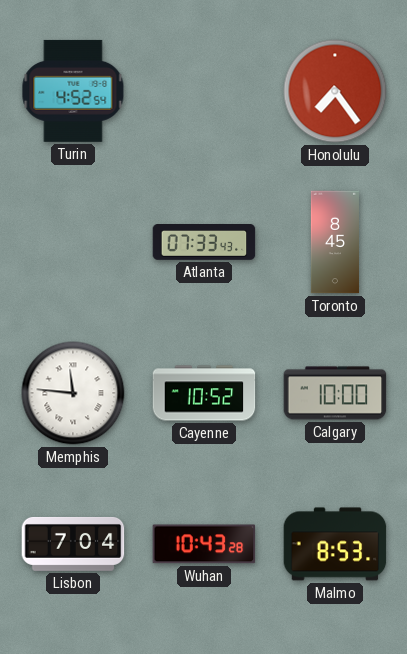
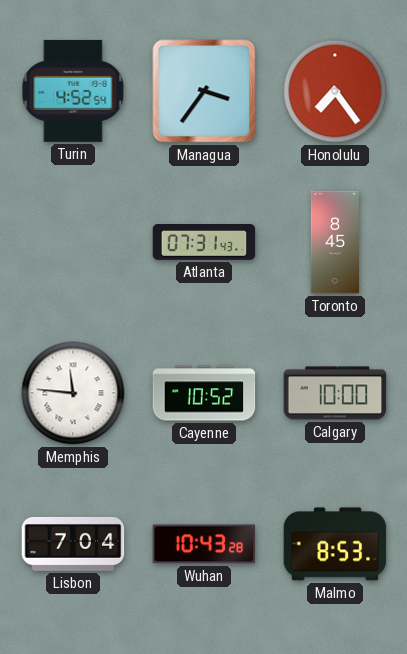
Managua: none -> 3:36
Atlanta: 07:33 -> 07:31
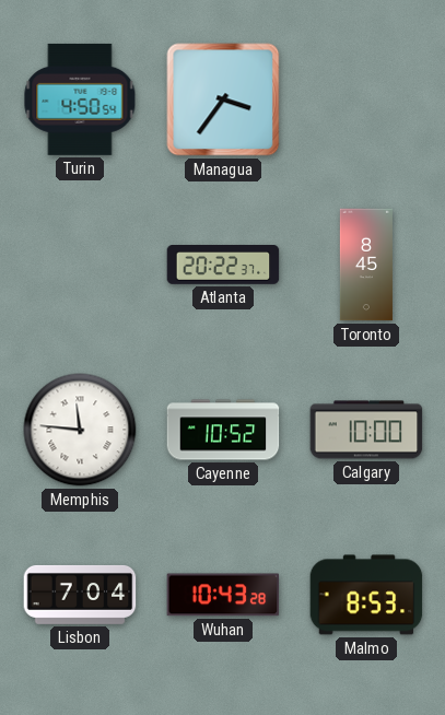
Turin: 4:52 -> 4:50
Honolulu: 7:24 -> none
Atlanta: 07:31 -> 20:22
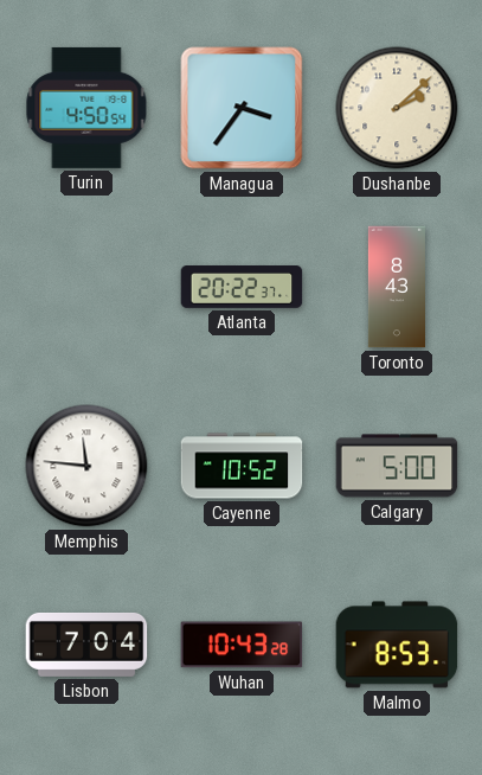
Dushanbe: none -> 2:08
Toronto: 8:45 -> 8:43
Calgary: 10:00 -> 5:00
